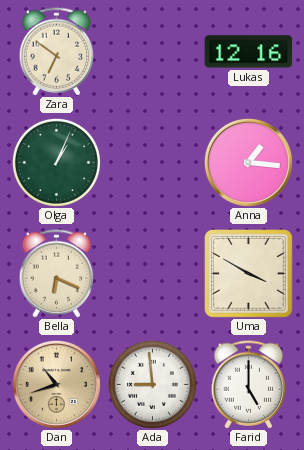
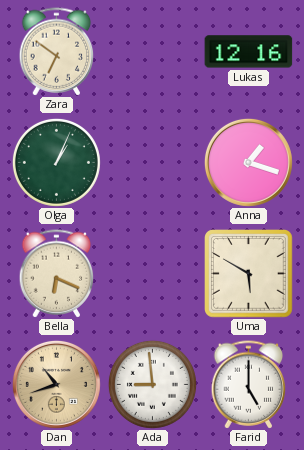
Anna: 1:16 -> 1:18
Uma: 3:50 -> 5:50
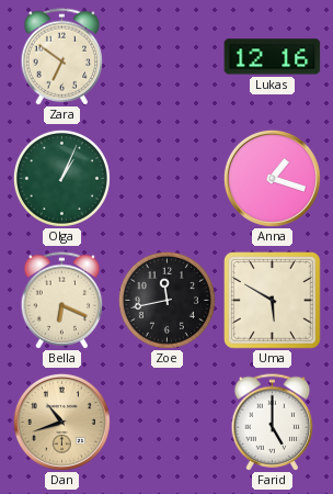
Zoe: none -> 11:43
Ada: 8:59 -> none
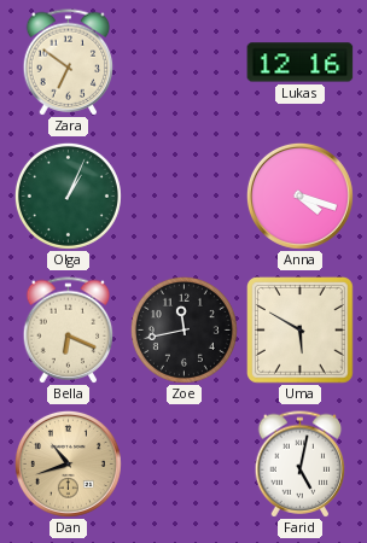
Anna: 1:18 -> 4:18
Farid: 5:00 -> 5:02
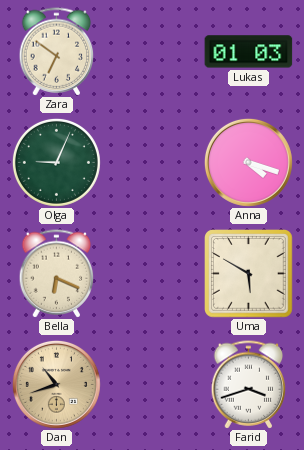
Lukas: 12:16 -> 01:03
Olga: 1:04 -> 9:04
Zoe: 11:43 -> none
Farid: 5:02 -> 3:42
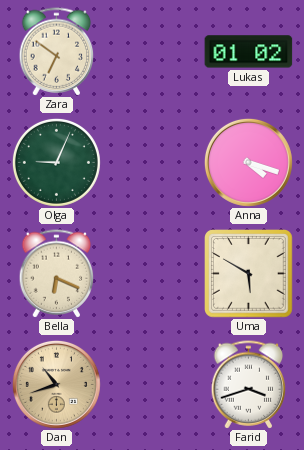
Lukas: 01:03 -> 01:02
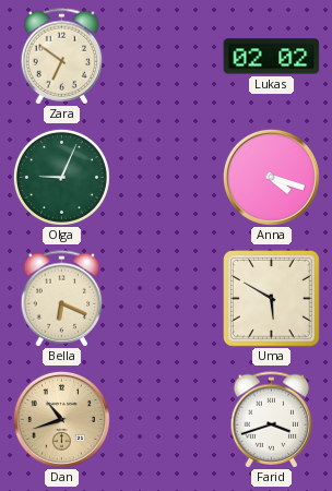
Lukas: 01:02 -> 02:02
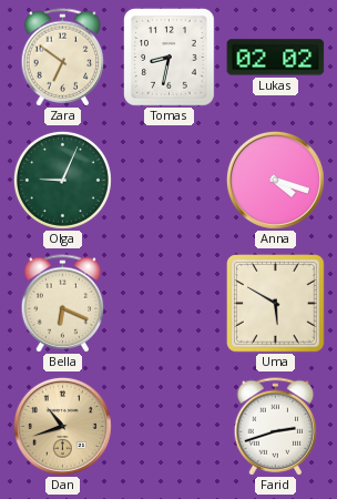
Tomas: none -> 8:32
Farid: 3:42 -> 2:42
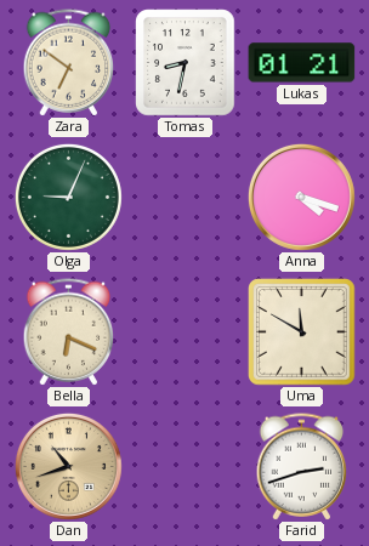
Lukas: 02:02 -> 01:21
Uma: 5:50 -> 11:50
